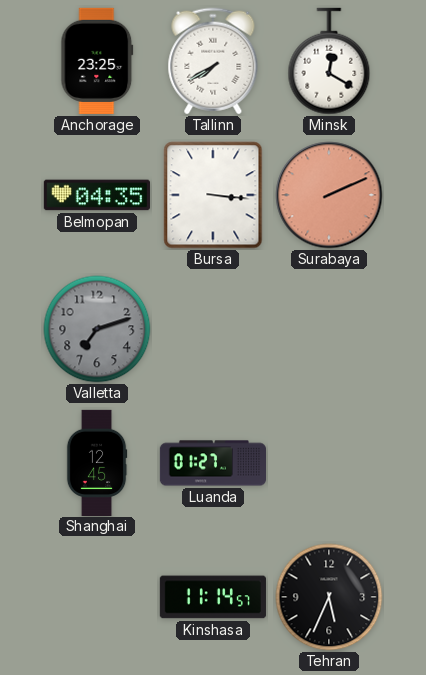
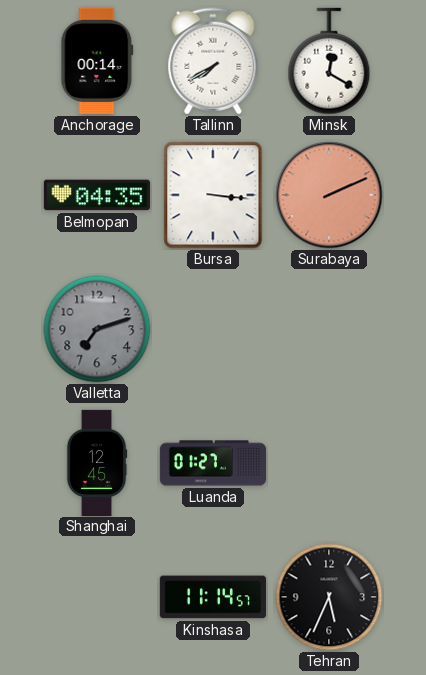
Anchorage: 23:25 -> 00:14
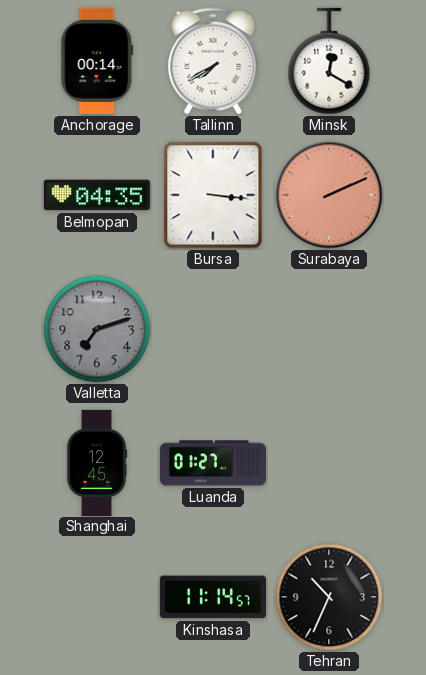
Tehran: 5:34 -> 10:34
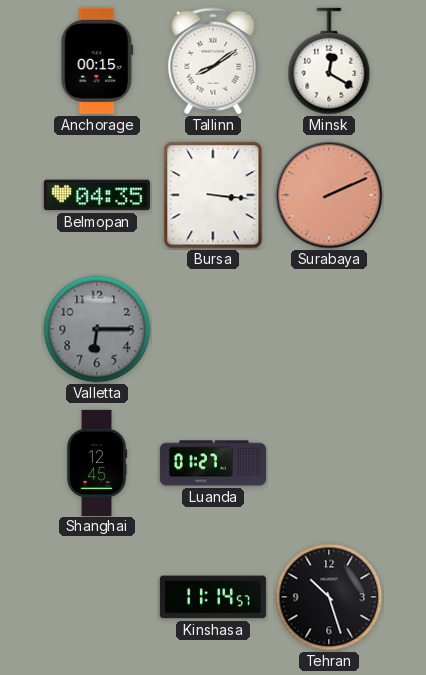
Anchorage: 00:14 -> 00:15
Tallinn: 7:40 -> 8:09
Valletta: 7:12 -> 6:15
Tehran: 10:34 -> 10:27
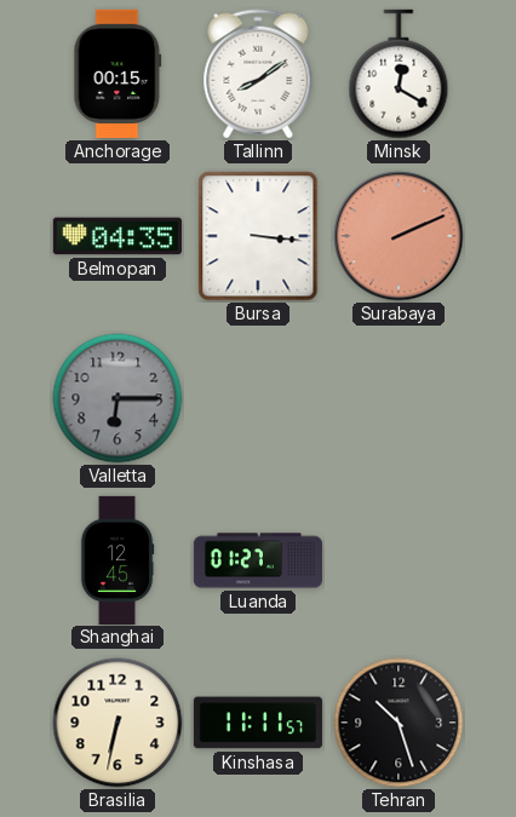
Brasilia: none -> 6:32
Kinshasa: 11:14 -> 11:11
